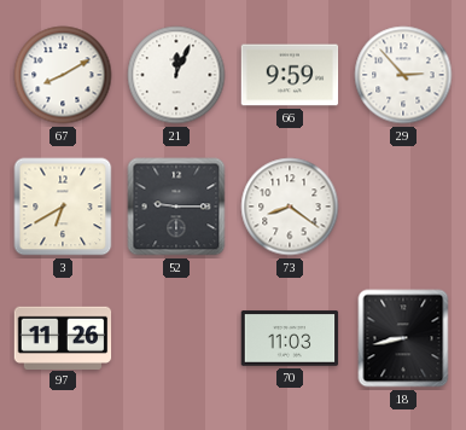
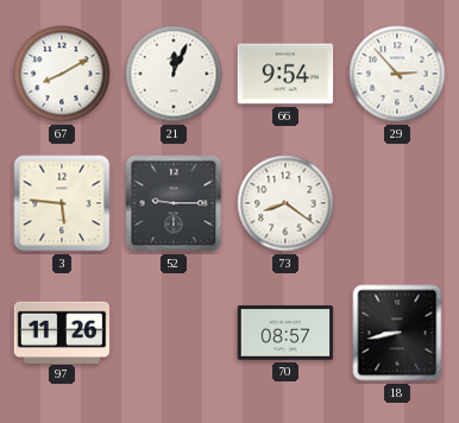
66: 9:59 -> 9:54
3: 6:40 -> 5:46
70: 11:03 -> 08:57
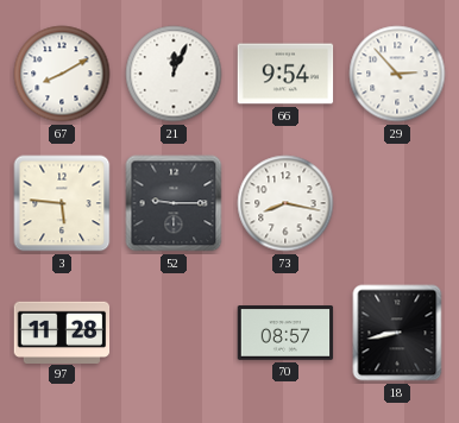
73: 8:21 -> 8:17
97: 11:26 -> 11:28
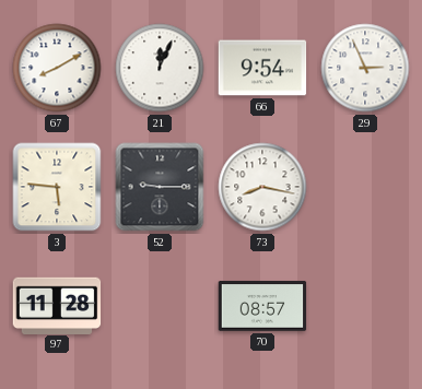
29: 2:53 -> 2:56
18: 8:43 -> none
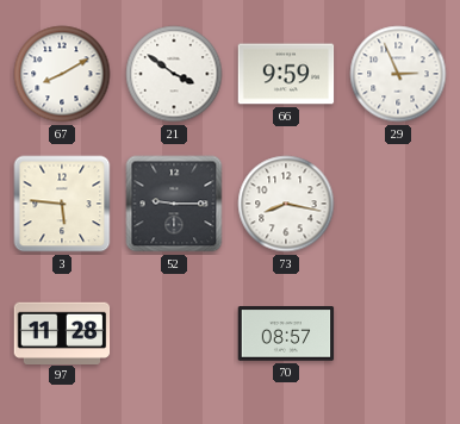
21: 12:04 -> 3:51
66: 9:54 -> 9:59
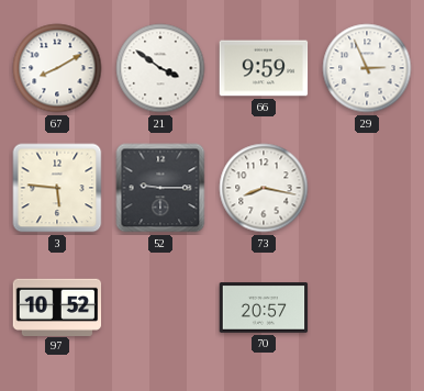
97: 11:28 -> 10:52
70: 08:57 -> 20:57
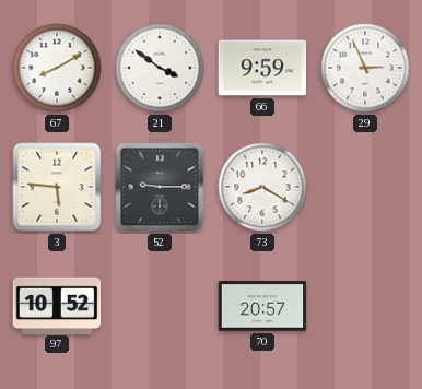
73: 8:17 -> 8:20
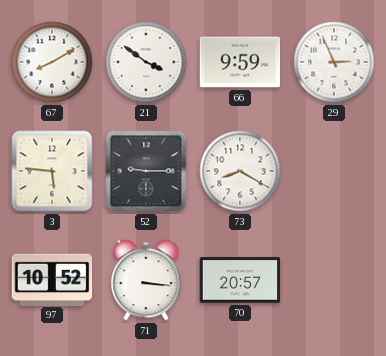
71: none -> 3:16
